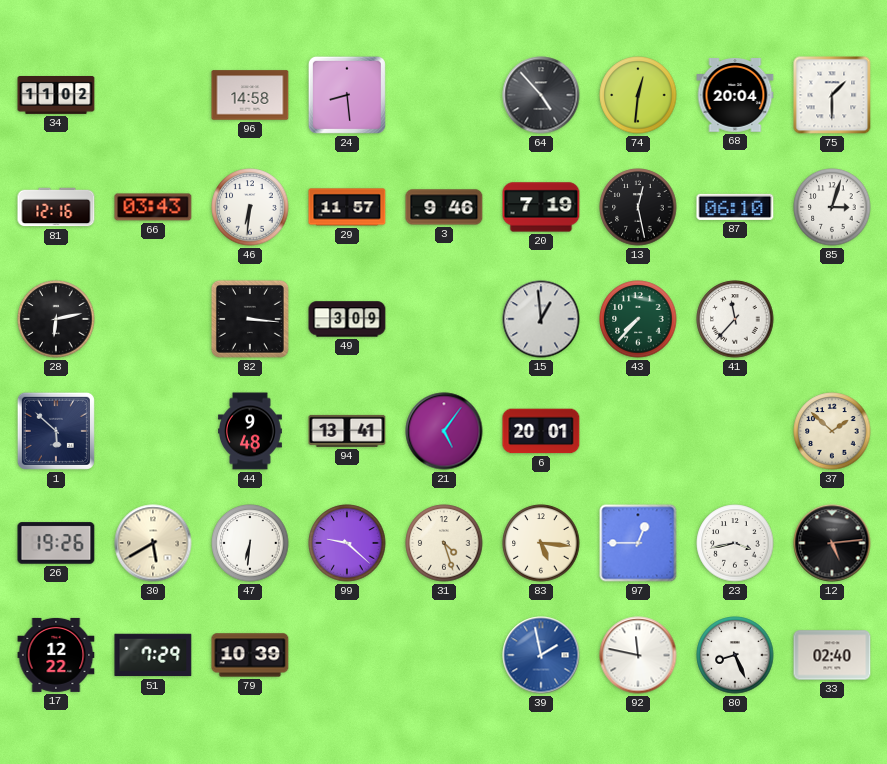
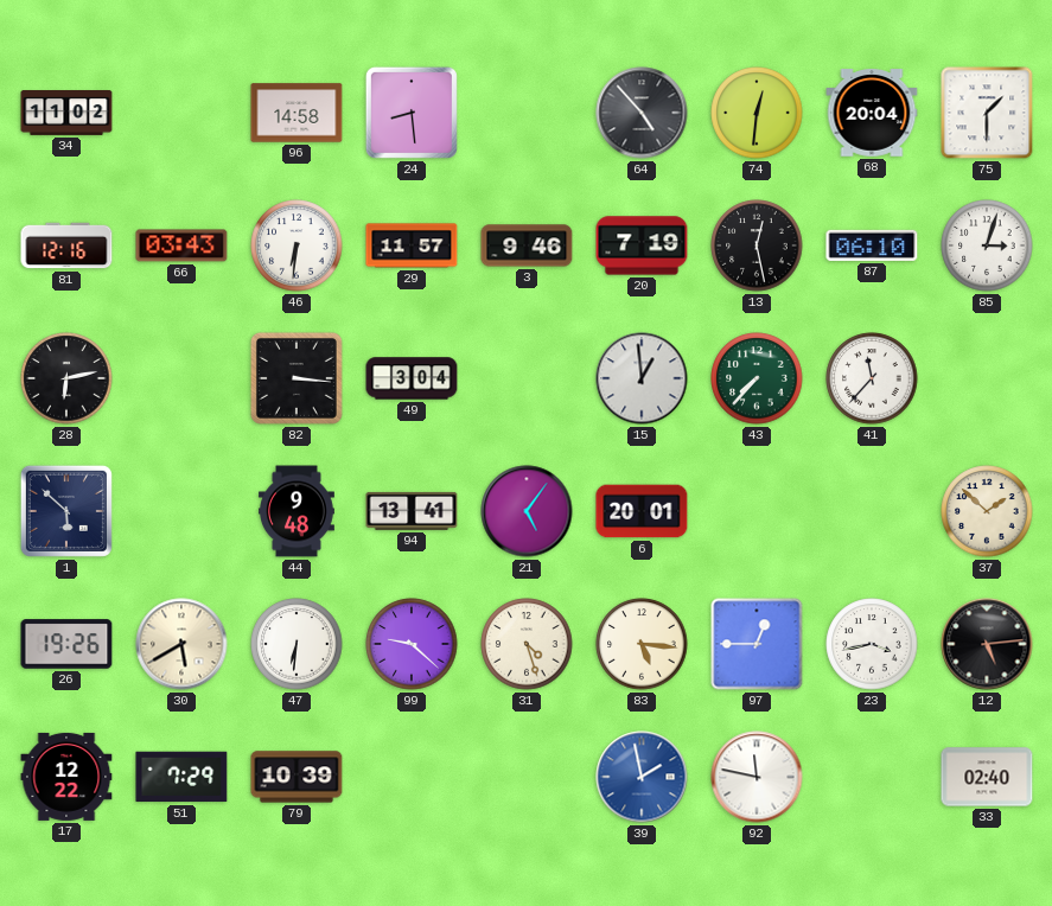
49: 3:09 -> 3:04
80: 8:26 -> none
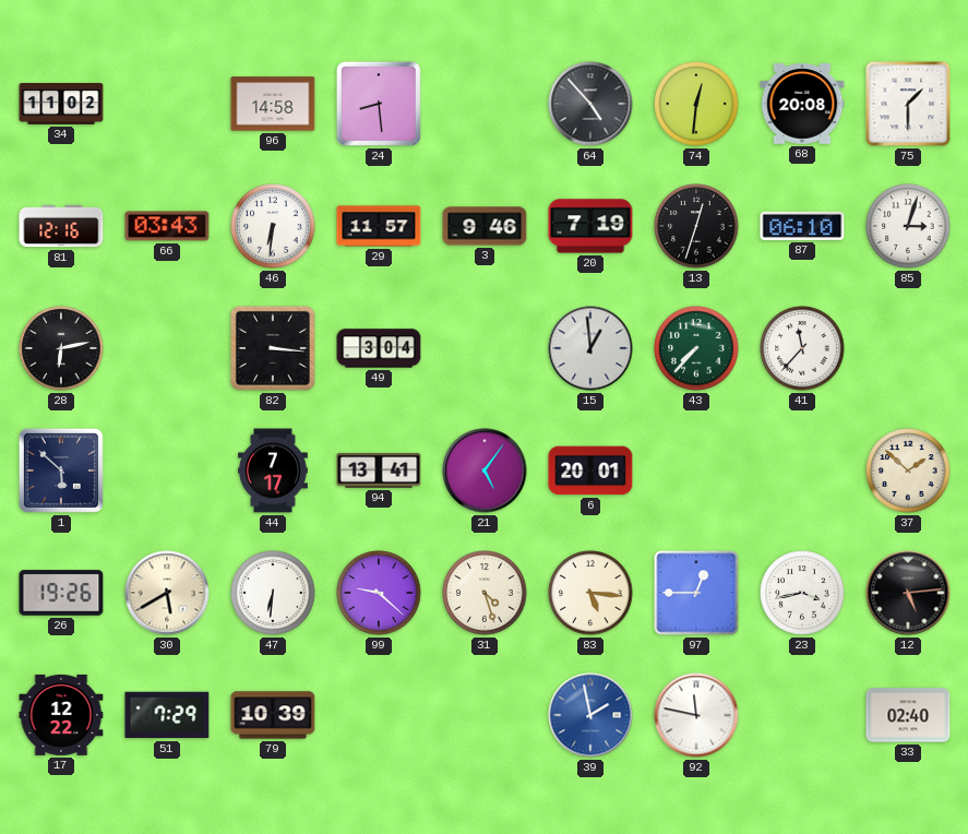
68: 20:04 -> 20:08
13: 12:28 -> 12:33
44: 9:48 -> 7:17
